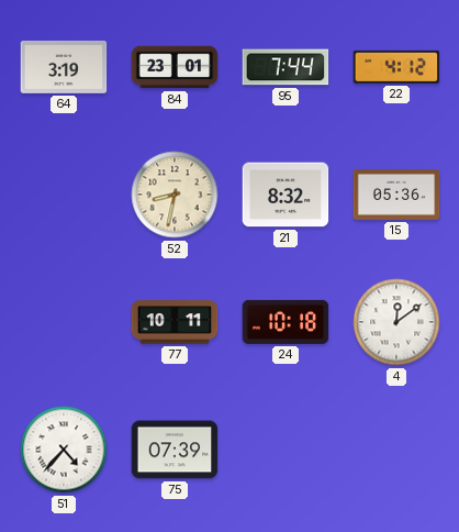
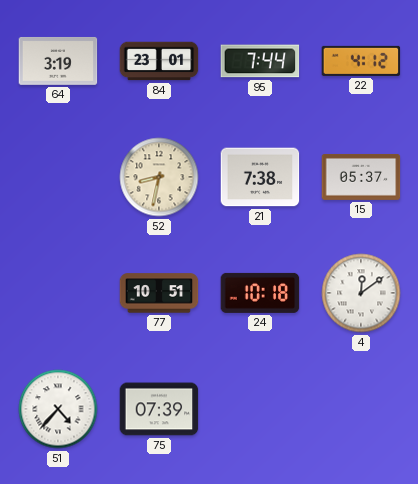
21: 8:32 -> 7:38
15: 05:36 -> 05:37
77: 10:11 -> 10:51
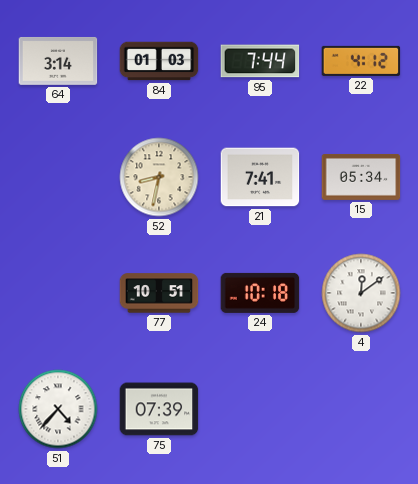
64: 3:19 -> 3:14
84: 23:01 -> 01:03
21: 7:38 -> 7:41
15: 05:37 -> 05:34
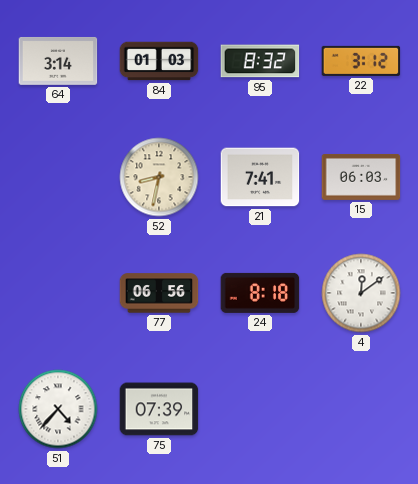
95: 7:44 -> 8:32
22: 4:12 -> 3:12
15: 05:34 -> 06:03
77: 10:51 -> 06:56
24: 10:18 -> 8:18
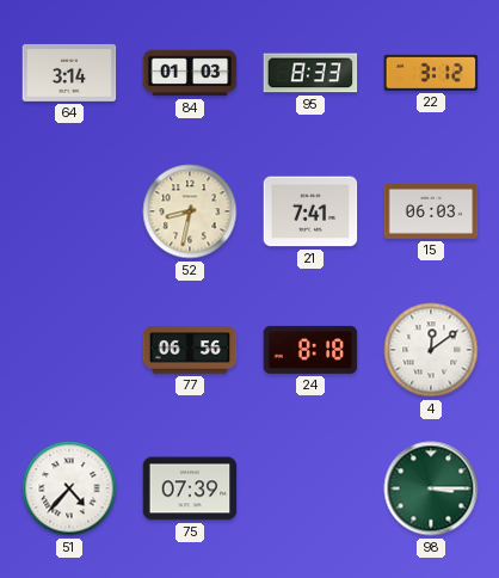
95: 8:32 -> 8:33
98: none -> 3:15
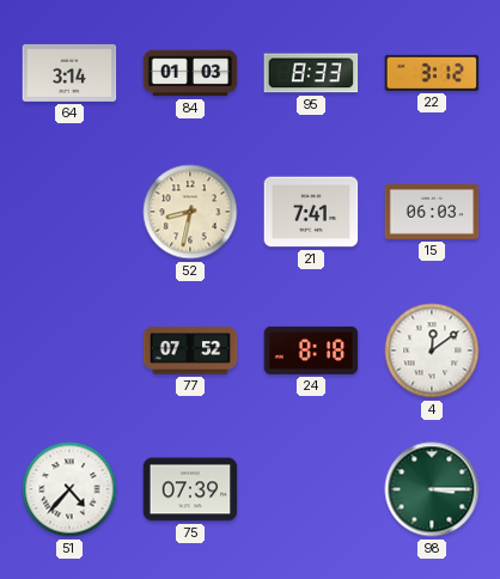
77: 06:56 -> 07:52
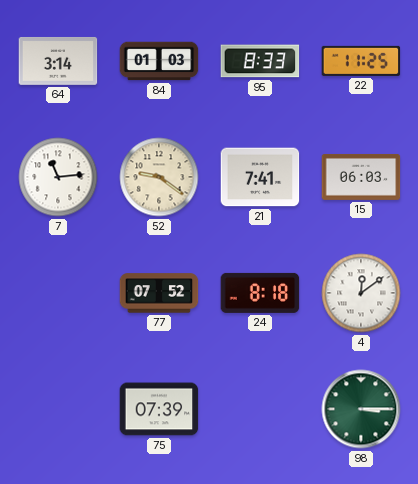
22: 3:12 -> 11:25
7: none -> 11:14
52: 8:32 -> 9:21
51: 4:37 -> none
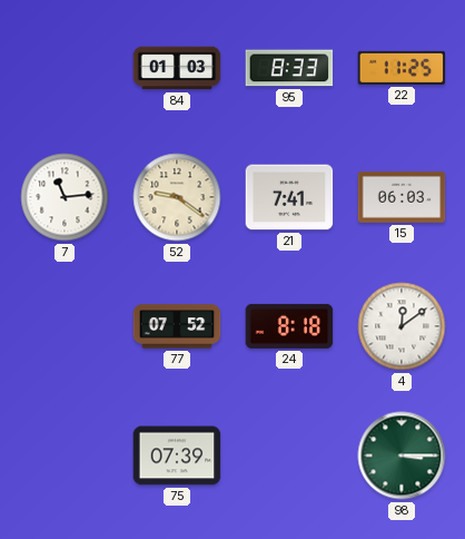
64: 3:14 -> none
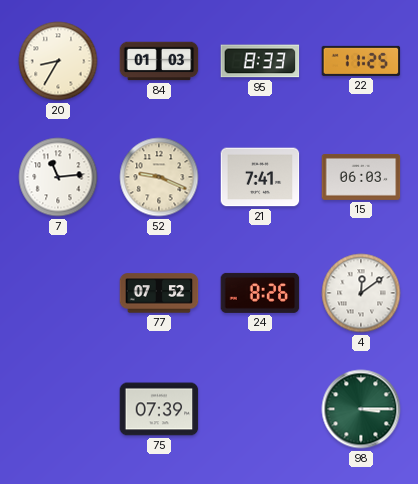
20: none -> 8:35
52: 9:21 -> 9:19
24: 8:18 -> 8:26
